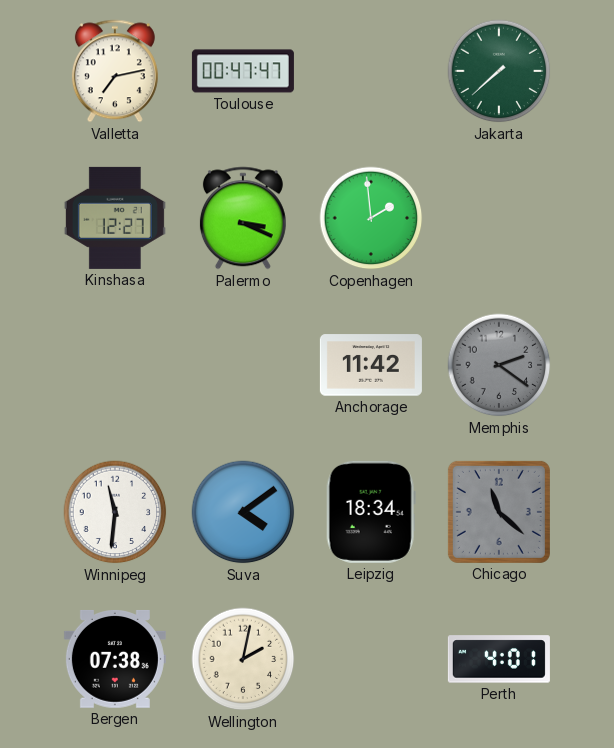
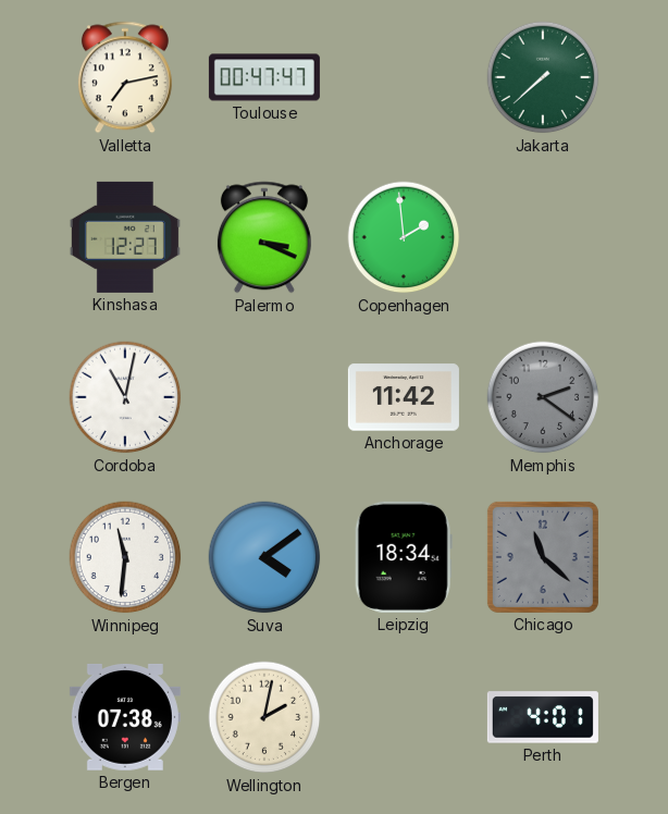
Cordoba: none -> 11:02
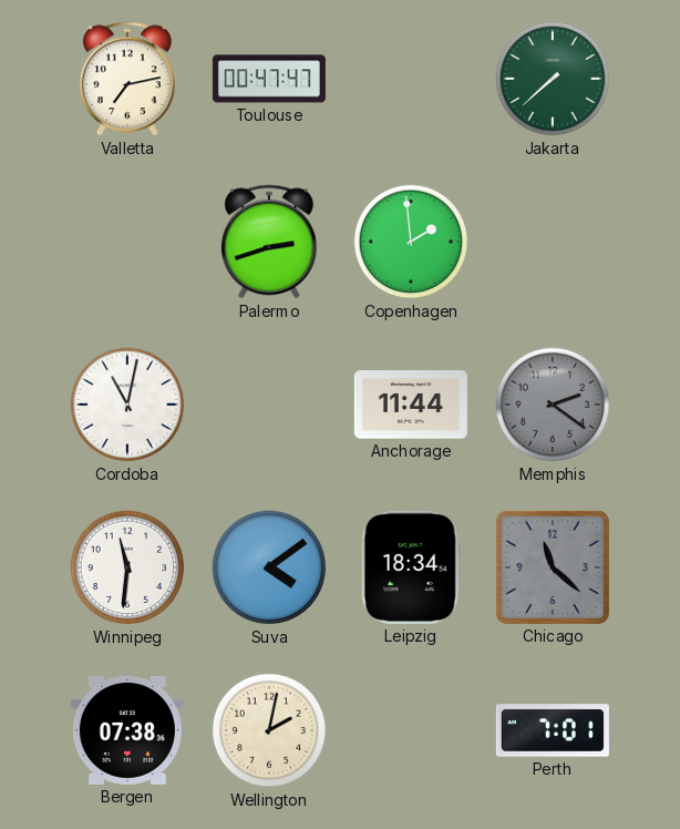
Kinshasa: 12:27 -> none
Palermo: 3:19 -> 2:42
Anchorage: 11:42 -> 11:44
Perth: 4:01 -> 7:01
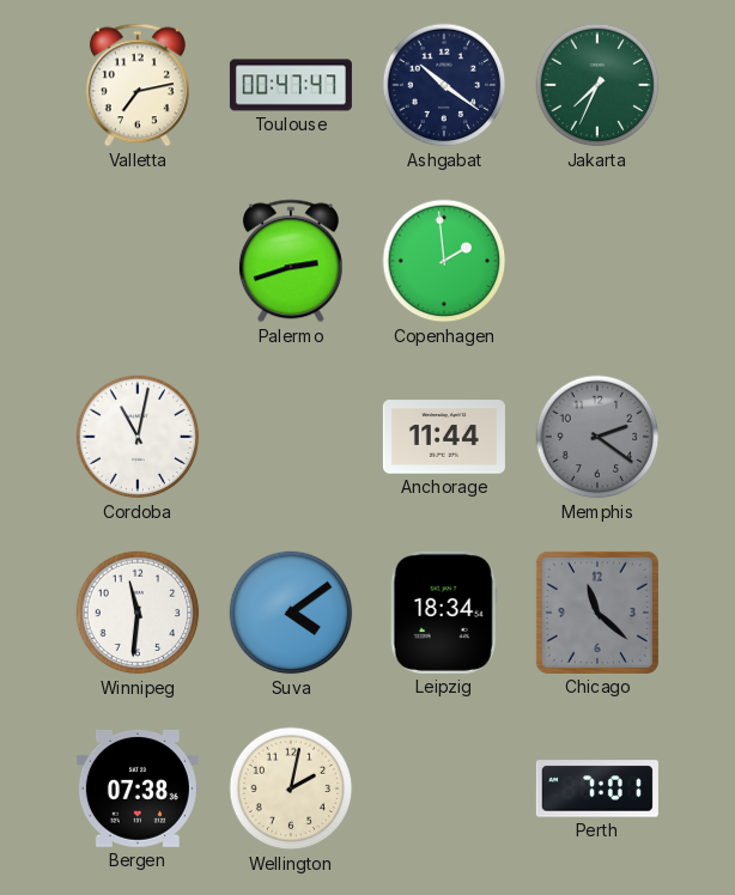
Ashgabat: none -> 10:21
Jakarta: 7:38 -> 7:34
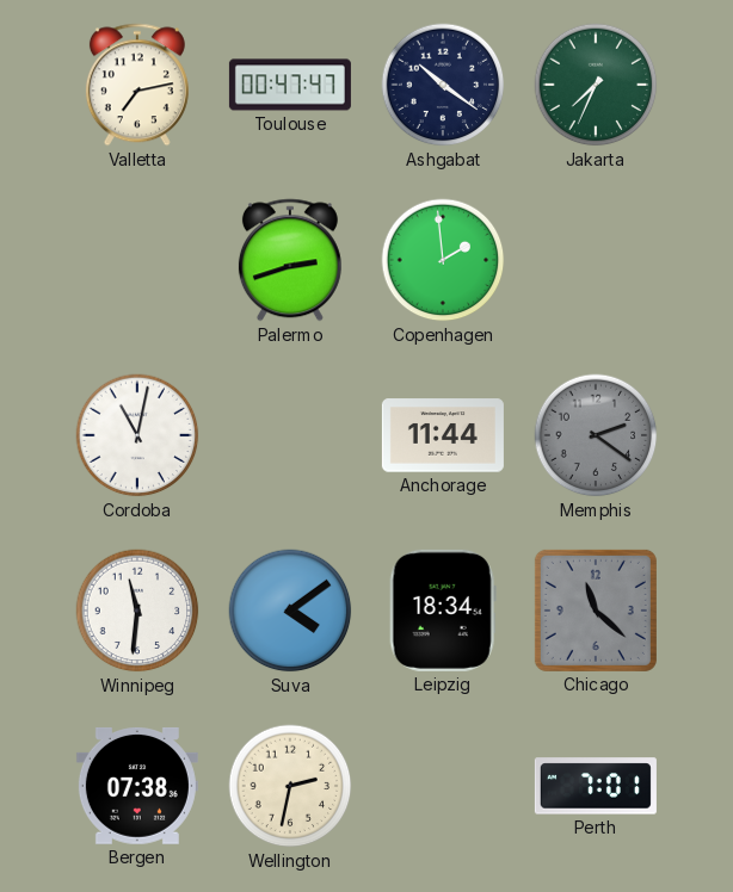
Wellington: 2:02 -> 2:32
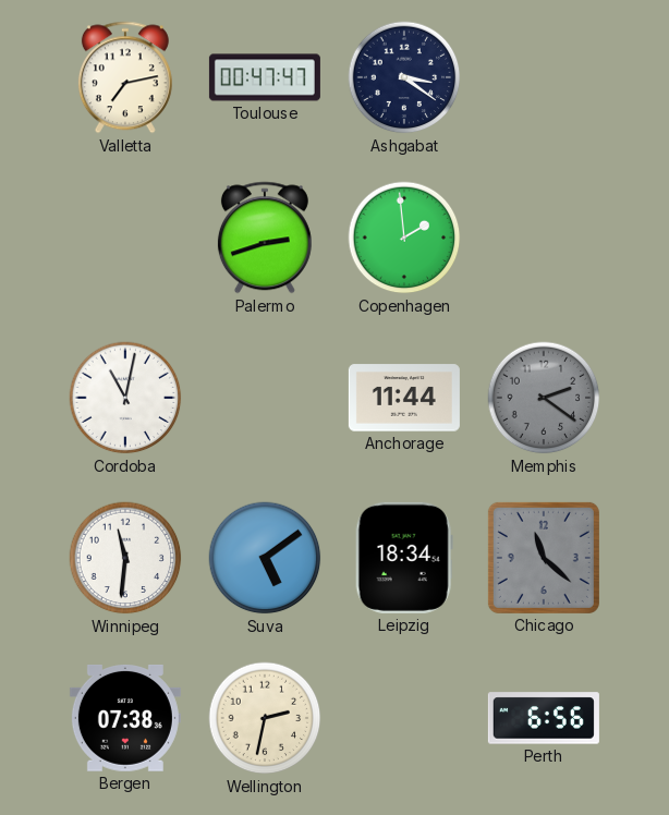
Ashgabat: 10:21 -> 3:21
Jakarta: 7:34 -> none
Suva: 4:09 -> 5:09
Perth: 7:01 -> 6:56
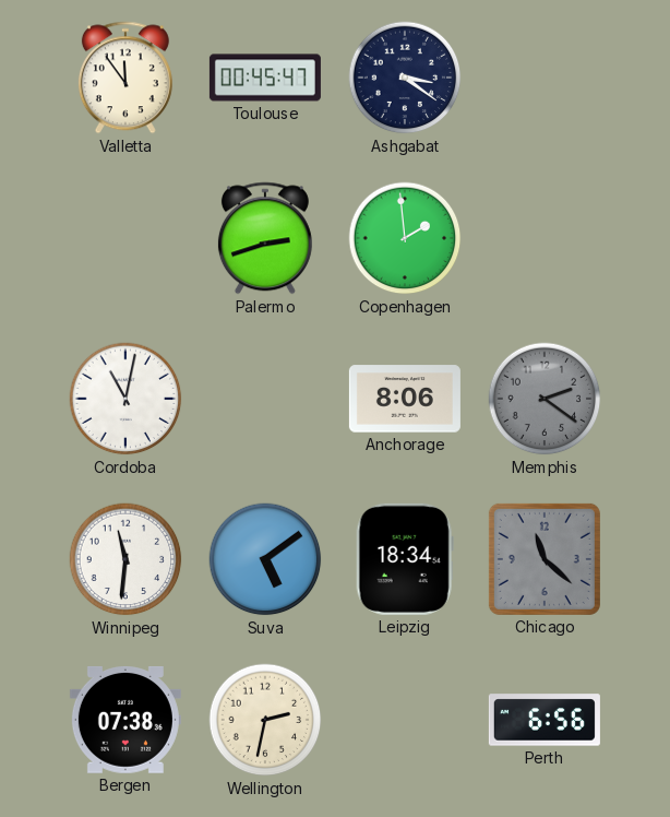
Valletta: 7:13 -> 11:54
Toulouse: 00:47 -> 00:45
Anchorage: 11:44 -> 8:06
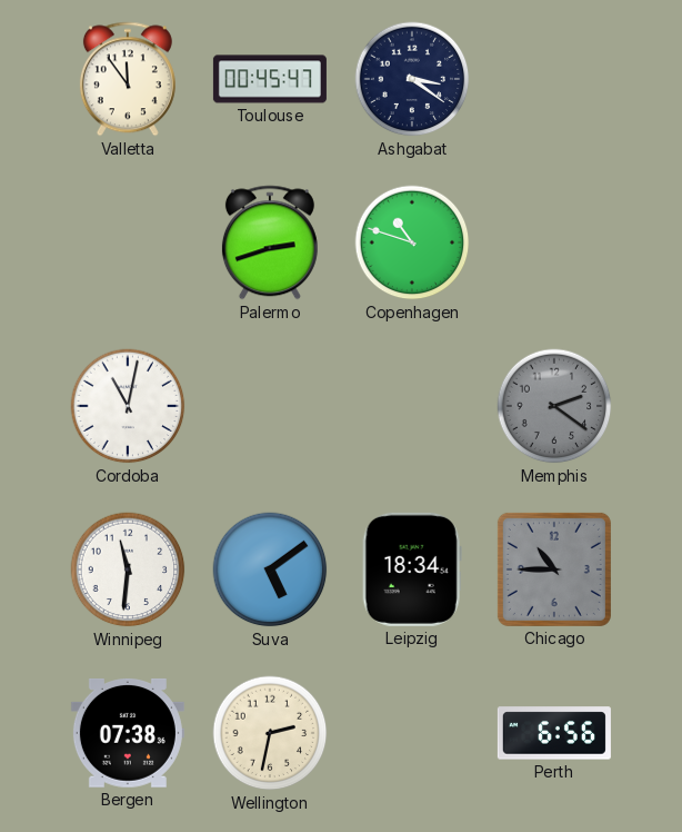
Copenhagen: 1:59 -> 10:48
Anchorage: 8:06 -> none
Chicago: 11:22 -> 10:45
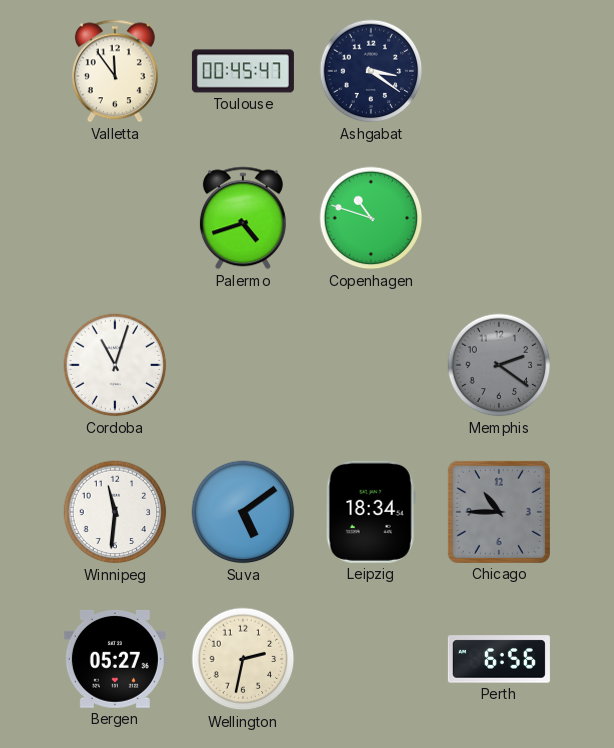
Palermo: 2:42 -> 4:42
Cordoba: 11:02 -> 11:03
Bergen: 07:38 -> 05:27
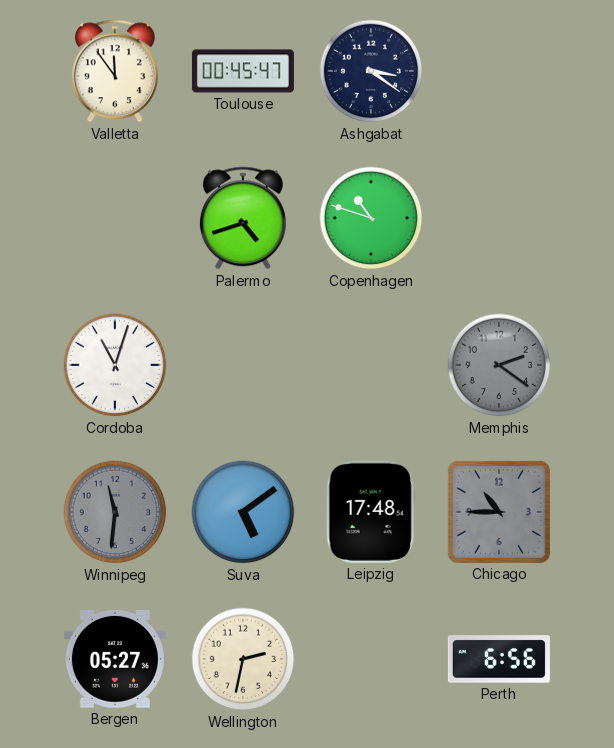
Winnipeg dial: white -> grey
Leipzig: 18:34 -> 17:48
